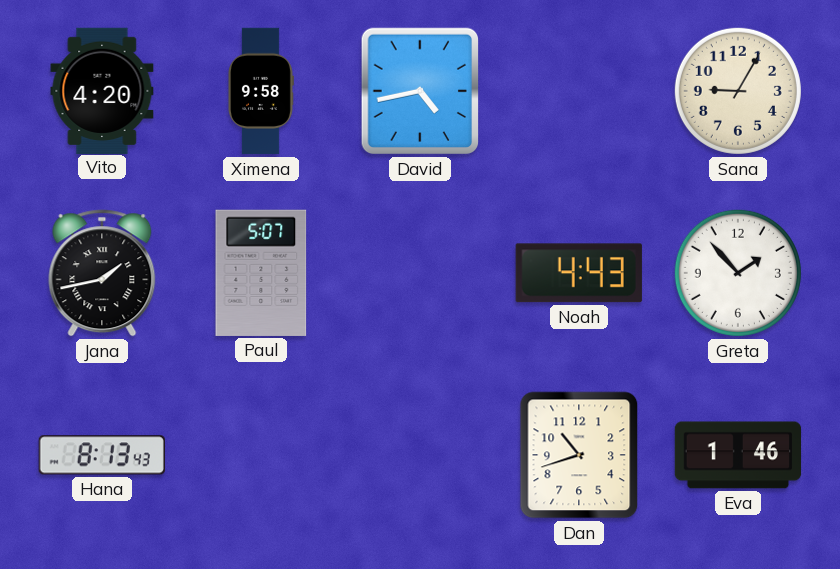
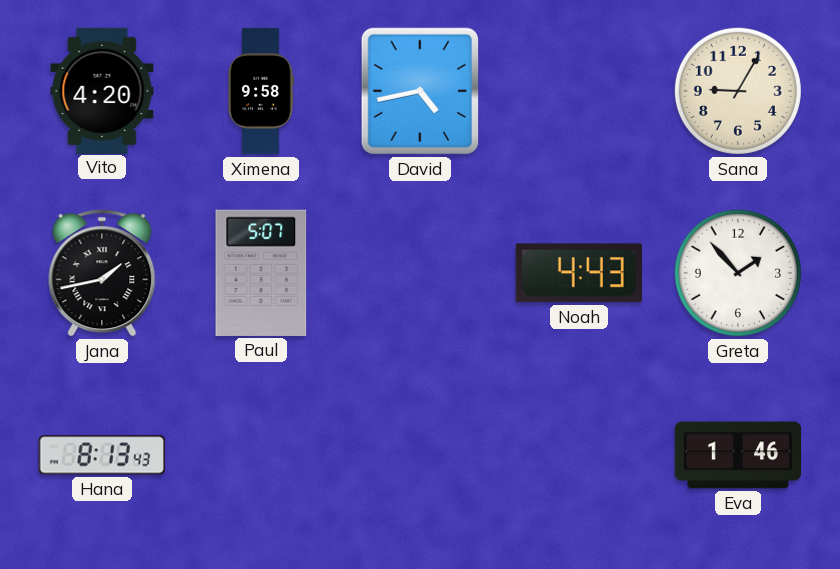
Dan: 10:42 -> none
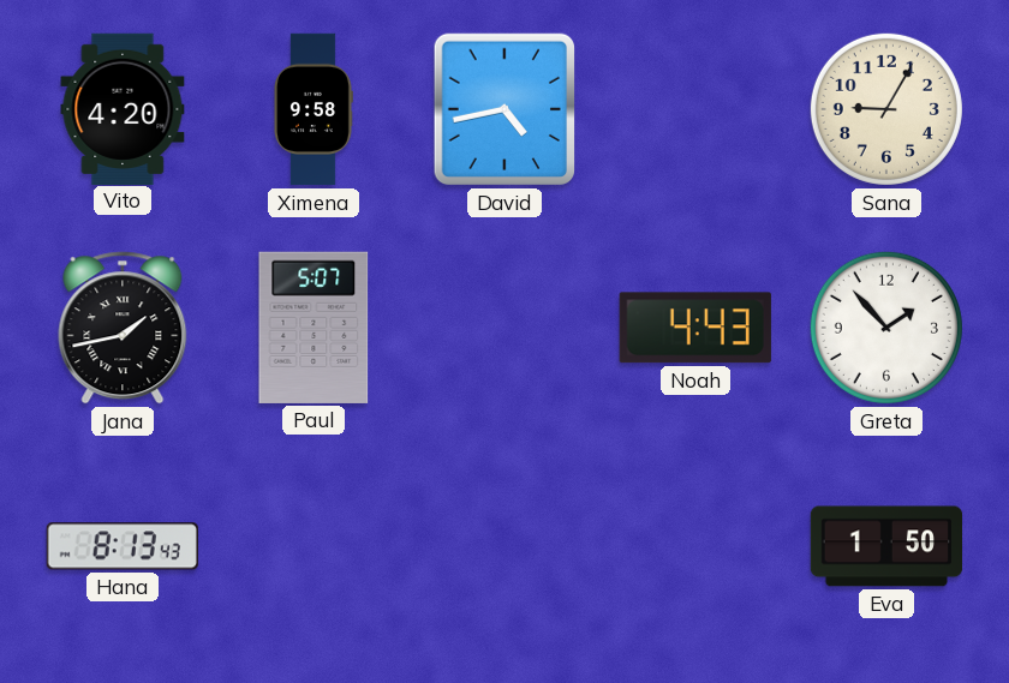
Eva: 1:46 -> 1:50
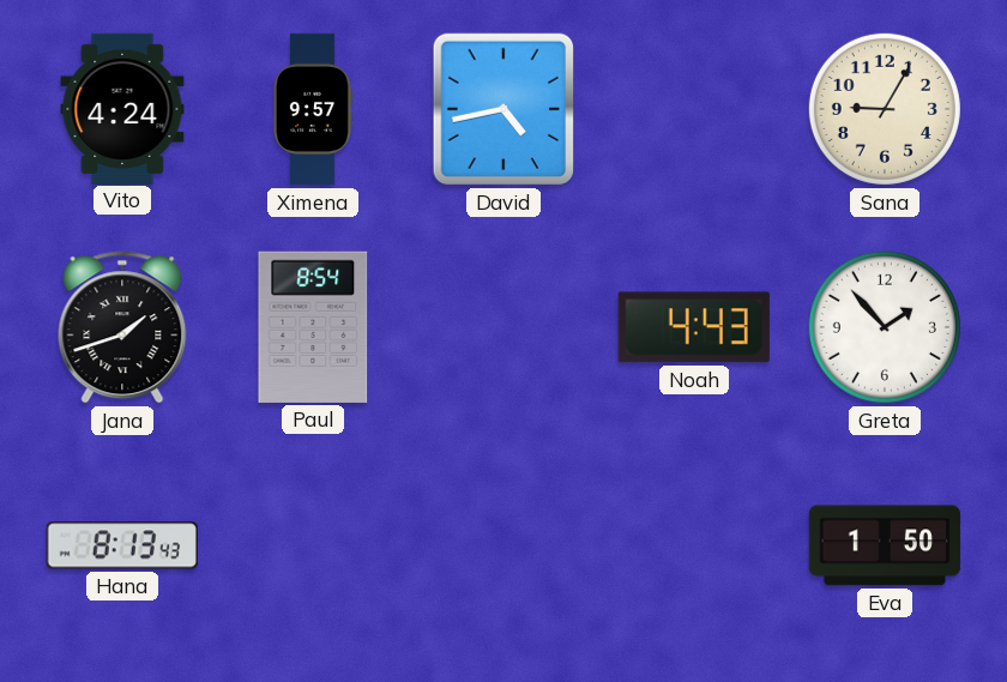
Vito: 4:20 -> 4:24
Ximena: 9:58 -> 9:57
Jana: 1:43 -> 1:42
Paul: 5:07 -> 8:54
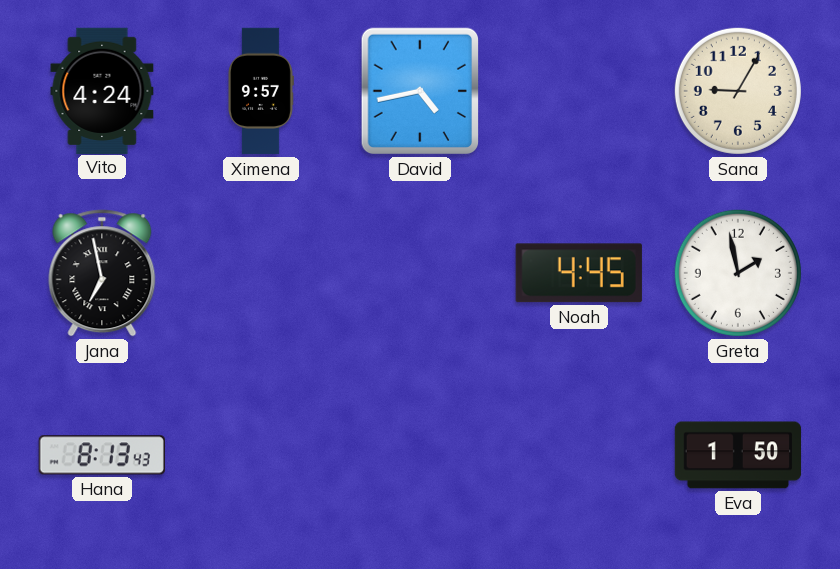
Jana: 1:42 -> 6:58
Paul: 8:54 -> none
Noah: 4:43 -> 4:45
Greta: 1:53 -> 1:58
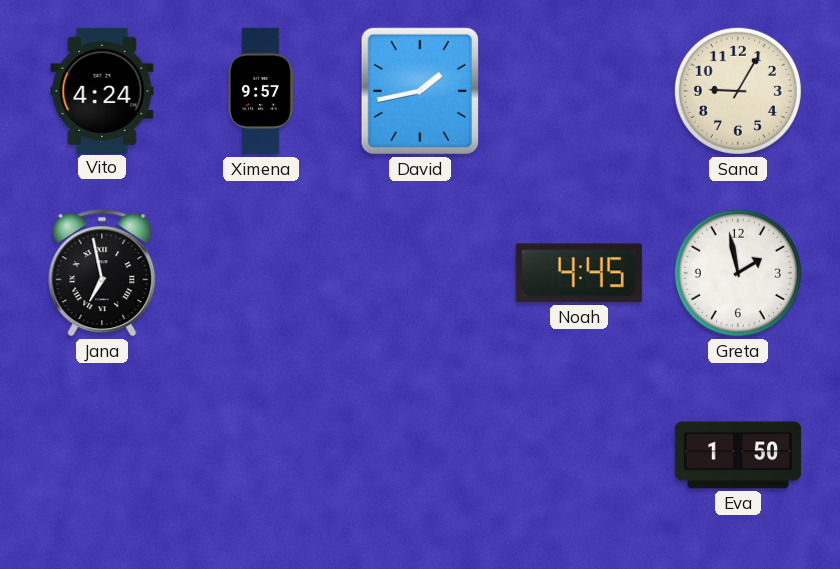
David: 4:43 -> 1:43
Hana: 8:13 -> none
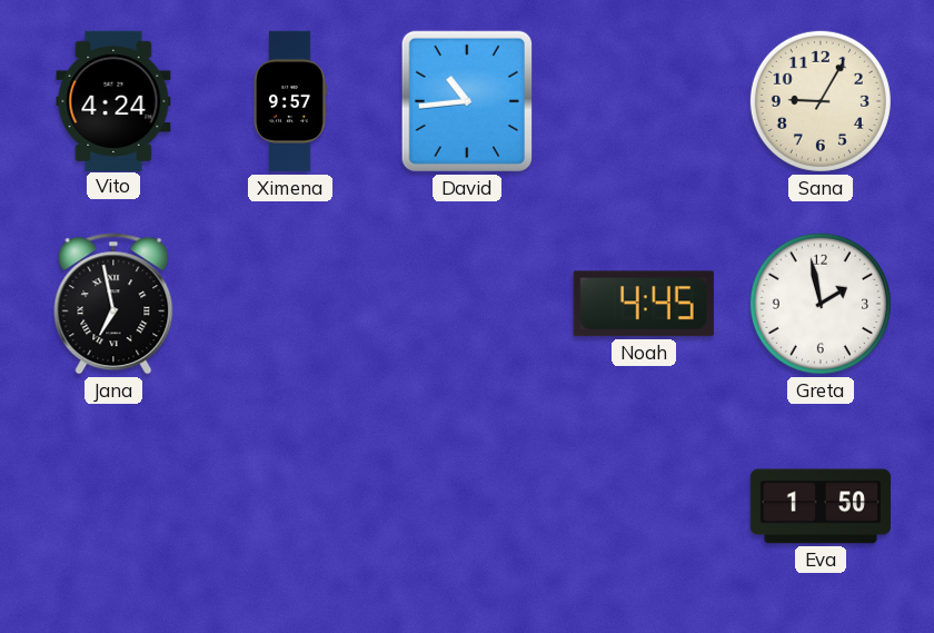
David: 1:43 -> 10:44
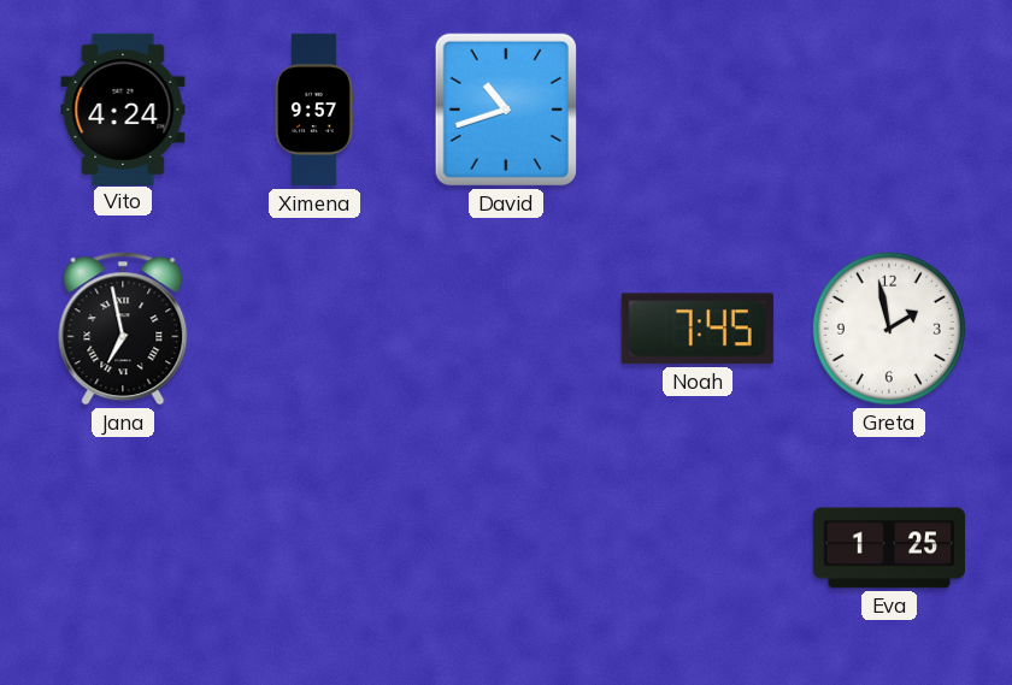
David: 10:44 -> 10:42
Sana: 9:05 -> none
Noah: 4:45 -> 7:45
Eva: 1:50 -> 1:25
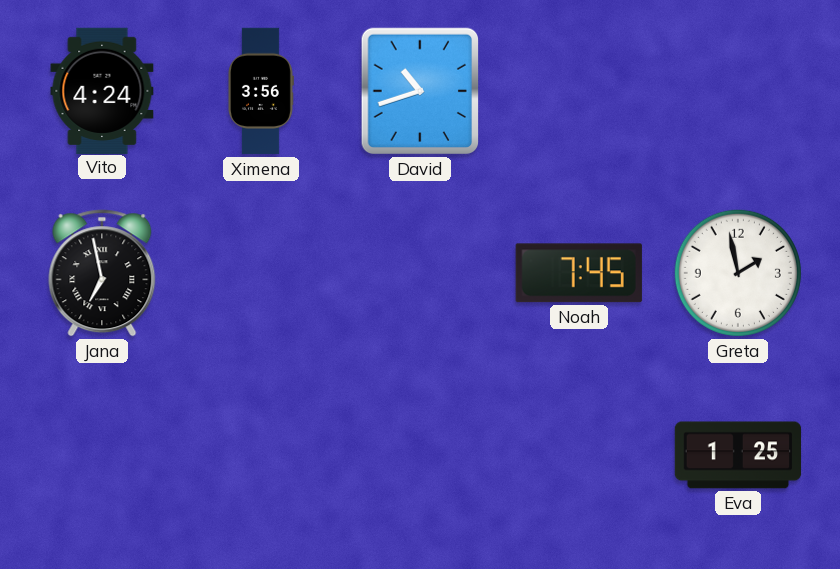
Ximena: 9:57 -> 3:56
